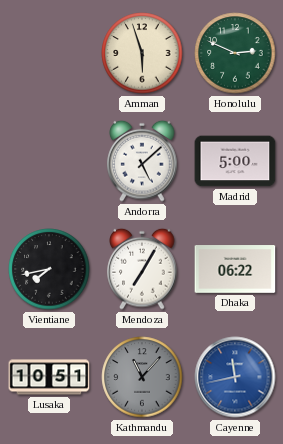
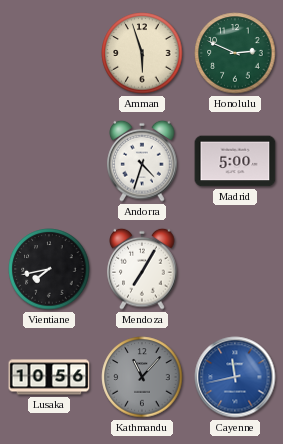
Andorra: 5:08 -> 4:33
Dhaka: 06:22 -> none
Lusaka: 10:51 -> 10:56
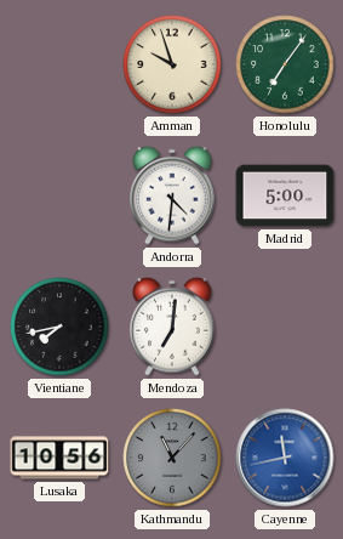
Amman: 5:57 -> 9:57
Honolulu: 2:49 -> 7:06
Andorra: 4:33 -> 4:31
Mendoza: 7:05 -> 7:01
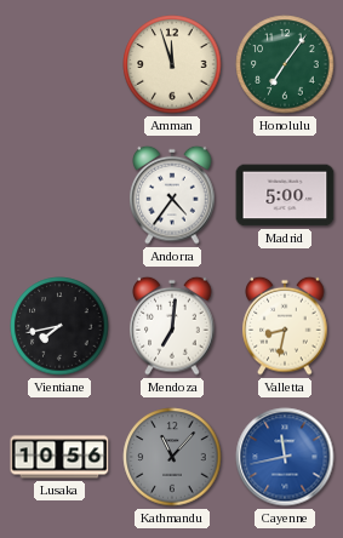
Amman: 9:57 -> 11:57
Andorra: 4:31 -> 4:36
Valletta: none -> 8:32
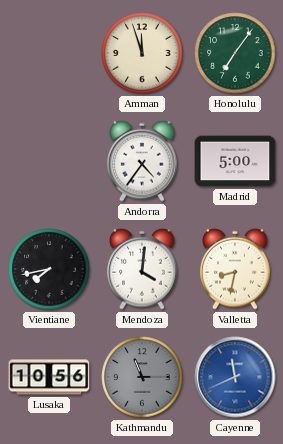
Mendoza: 7:01 -> 4:01
Kathmandu: 11:07 -> 11:15
Cayenne: 11:43 -> 11:41
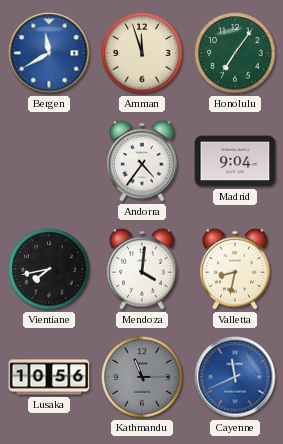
Bergen: none -> 11:40
Madrid: 5:00 -> 9:04
